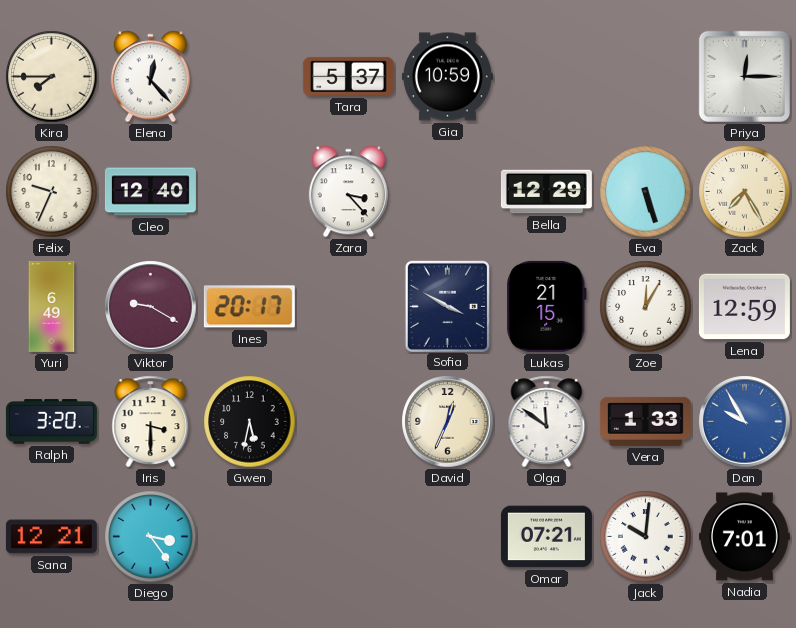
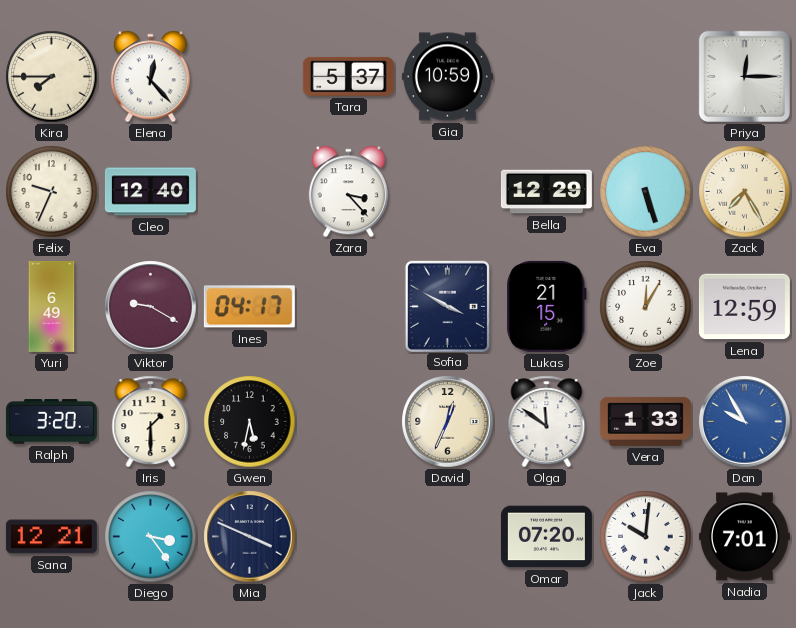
Ines: 20:17 -> 04:17
Iris: 3:30 -> 1:30
Mia: none -> 3:49
Omar: 07:21 -> 07:20
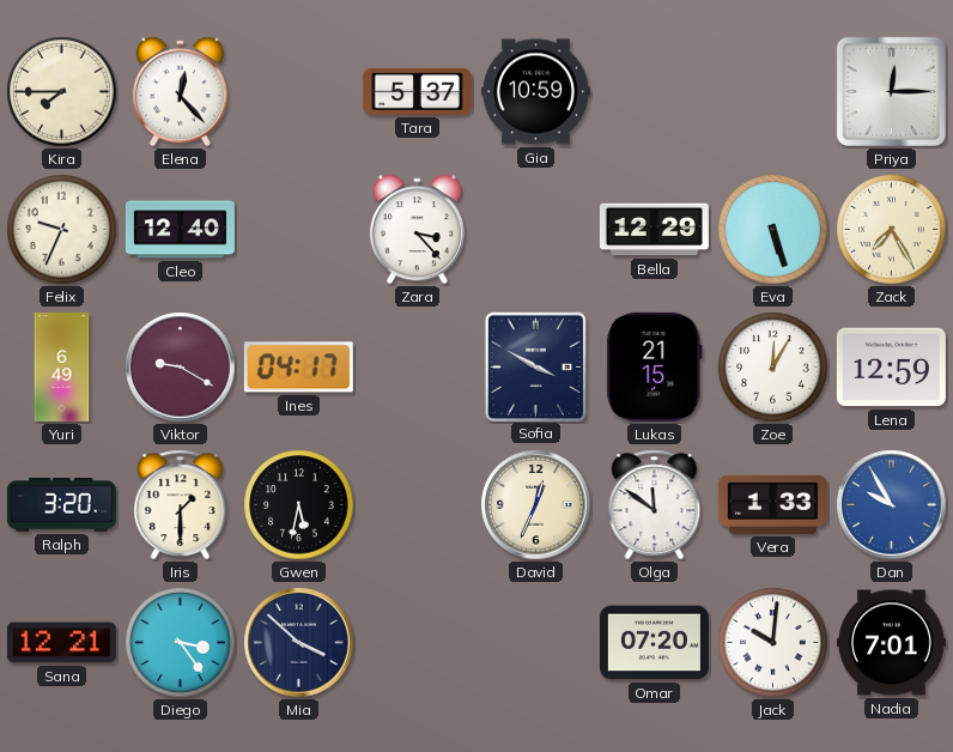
Mia: 3:49 -> 3:52
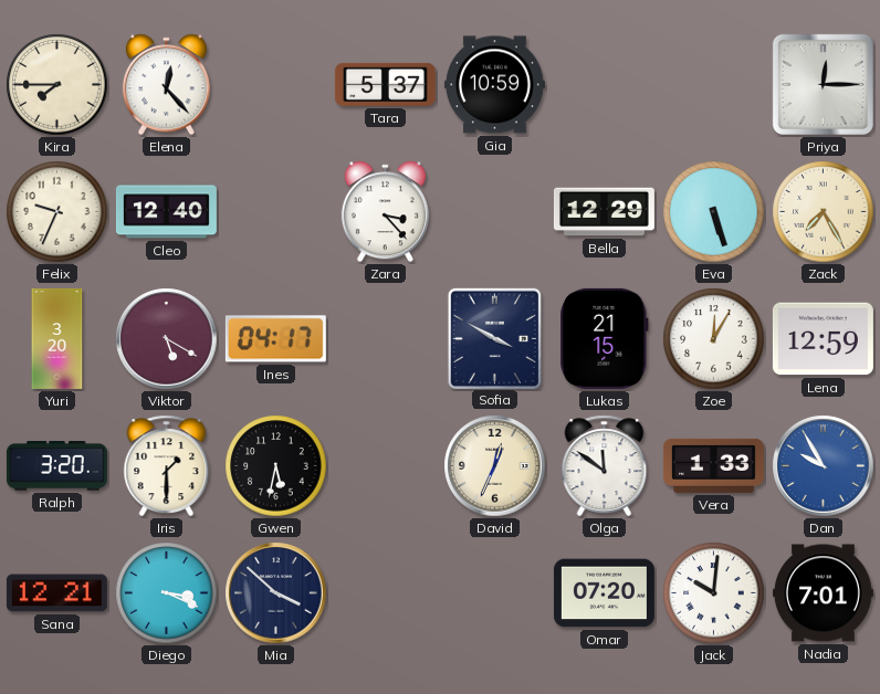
Yuri: 6:49 -> 3:20
Viktor: 9:20 -> 5:20
Diego: 3:24 -> 3:19
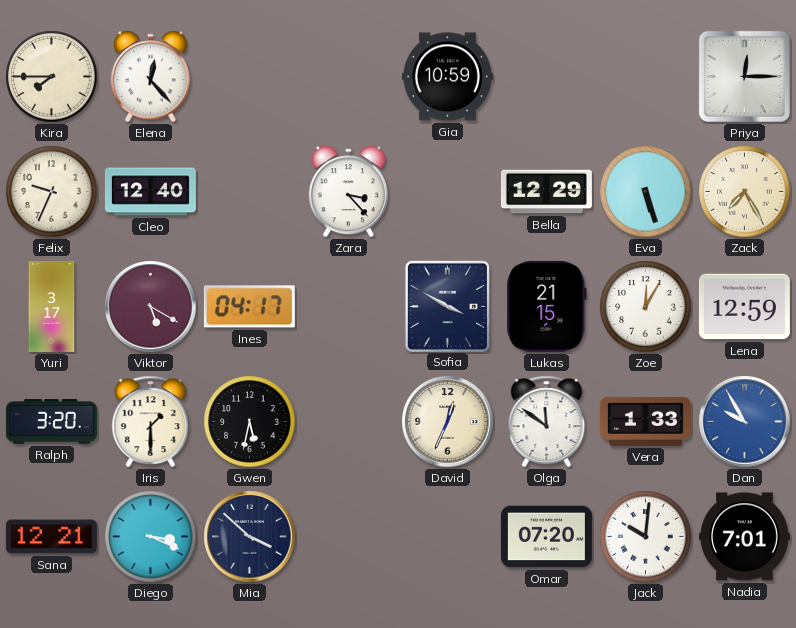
Tara: 5:37 -> none
Yuri: 3:20 -> 3:17
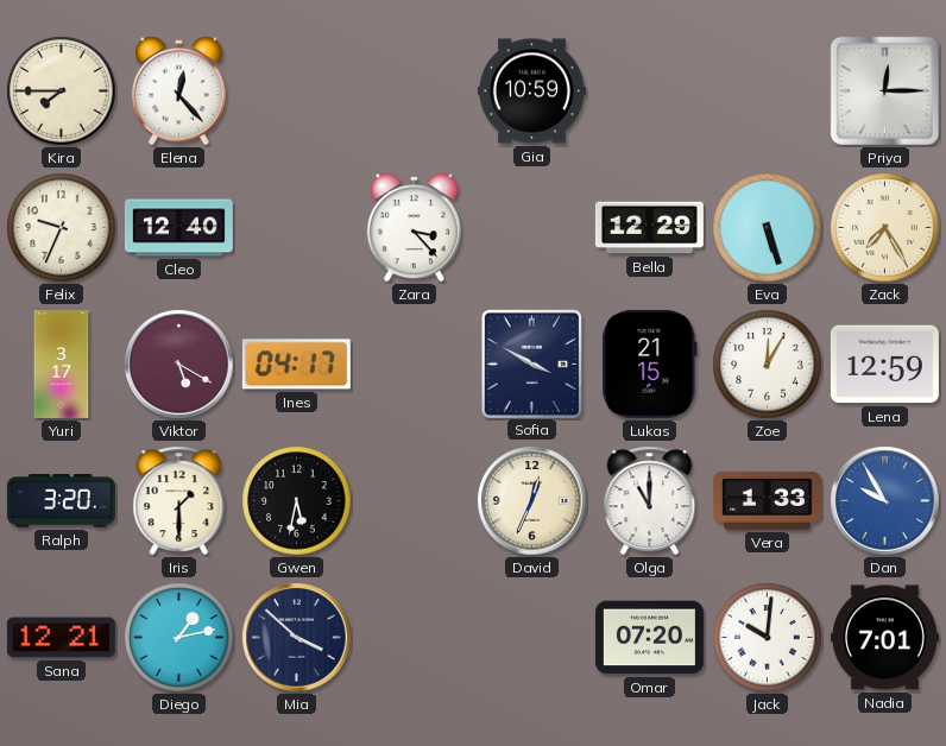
Olga: 11:51 -> 11:00
Diego: 3:19 -> 1:13
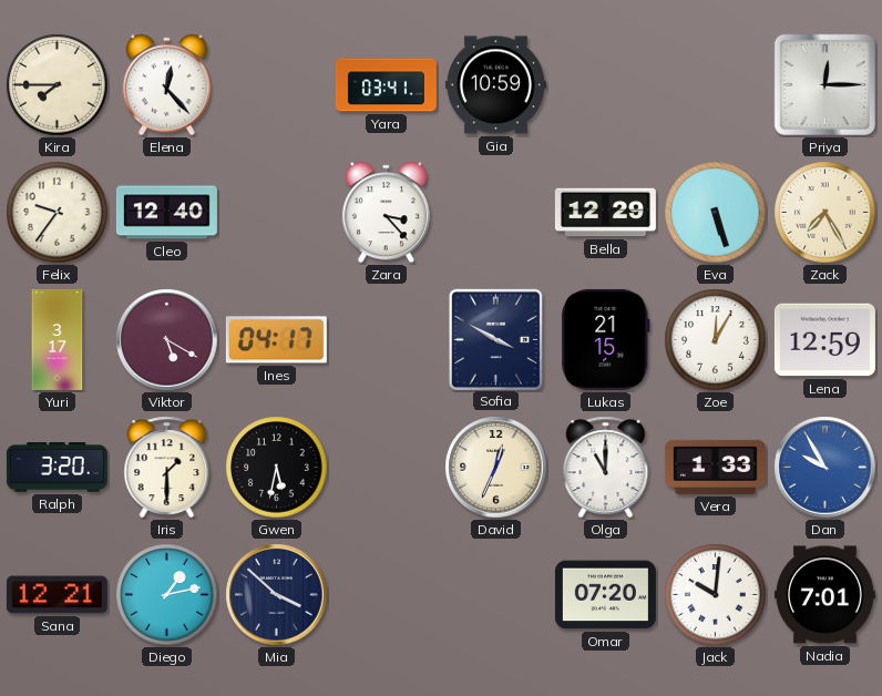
Yara: none -> 03:41
Felix: 9:34 -> 9:36
